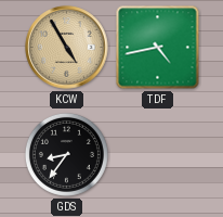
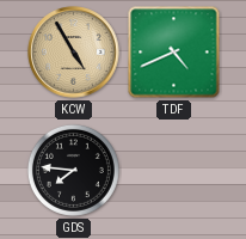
TDF: 4:43 -> 4:41
GDS: 8:36 -> 7:46
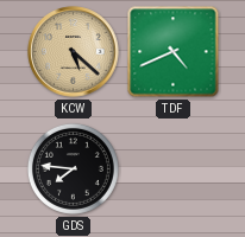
KCW: 4:55 -> 5:22
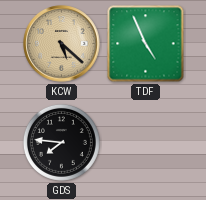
TDF: 4:41 -> 4:56
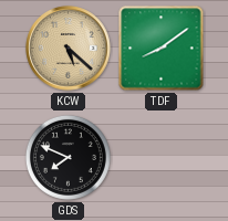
TDF: 4:56 -> 8:09
GDS: 7:46 -> 7:49
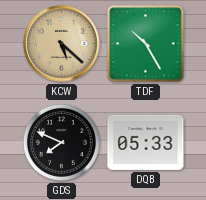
TDF: 8:09 -> 10:25
DQB: none -> 05:33
